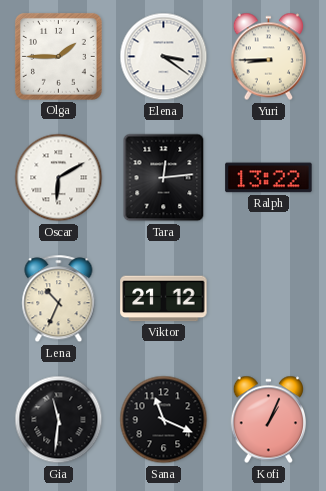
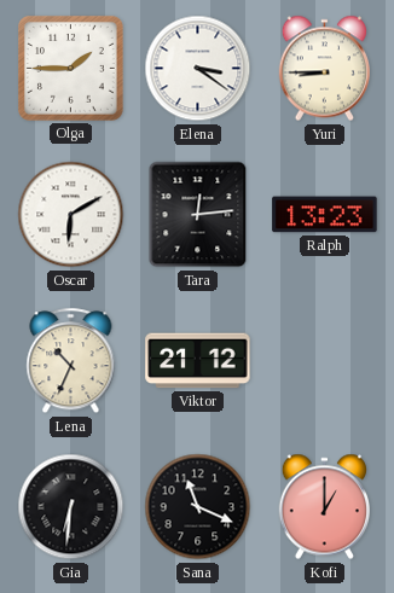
Ralph: 13:22 -> 13:23
Gia: 11:31 -> 6:31
Kofi: 1:04 -> 1:00
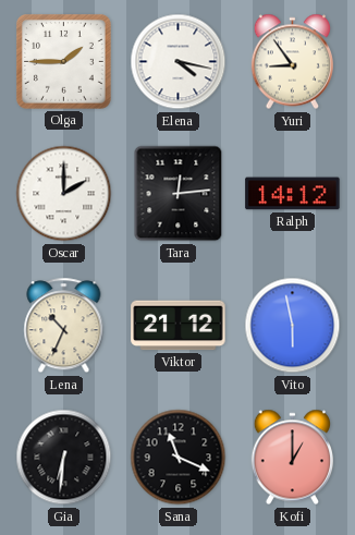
Elena: 3:21 -> 4:17
Yuri: 8:45 -> 8:54
Oscar: 6:10 -> 2:00
Ralph: 13:23 -> 14:12
Vito: none -> 5:58
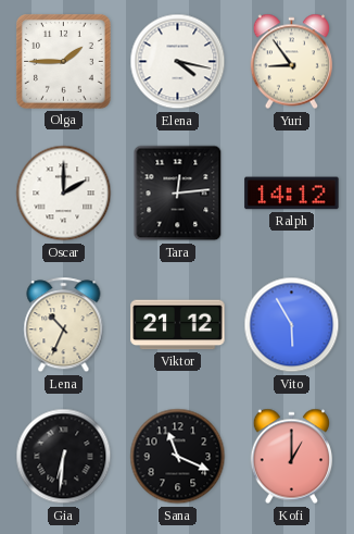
Vito: 5:58 -> 5:55
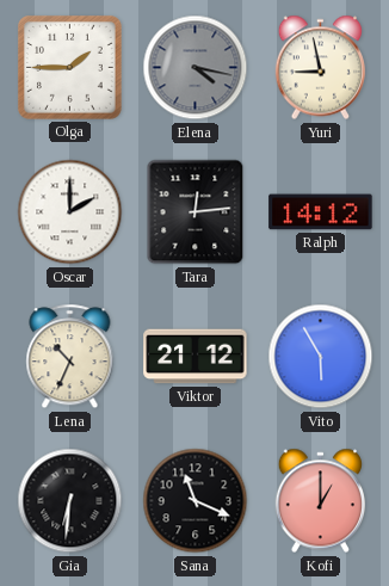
Elena dial: white -> grey
Yuri: 8:54 -> 8:58
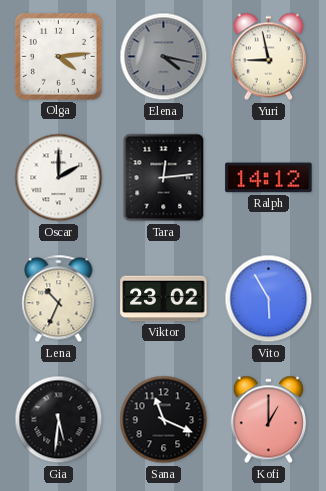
Olga: 1:45 -> 4:14
Viktor: 21:12 -> 23:02
Gia: 6:31 -> 5:31
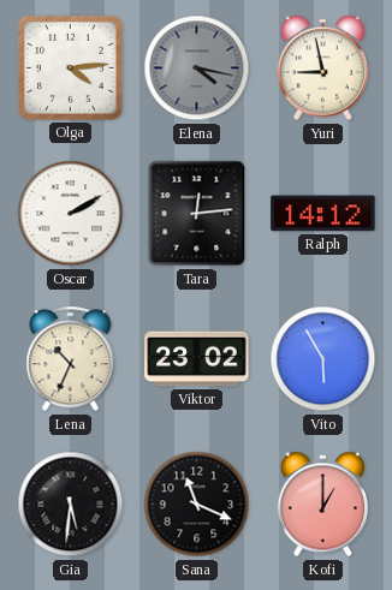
Oscar: 2:00 -> 2:10
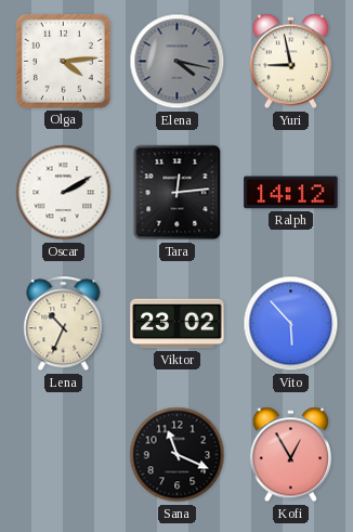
Vito: 5:55 -> 5:53
Gia: 5:31 -> none
Kofi: 1:00 -> 12:55
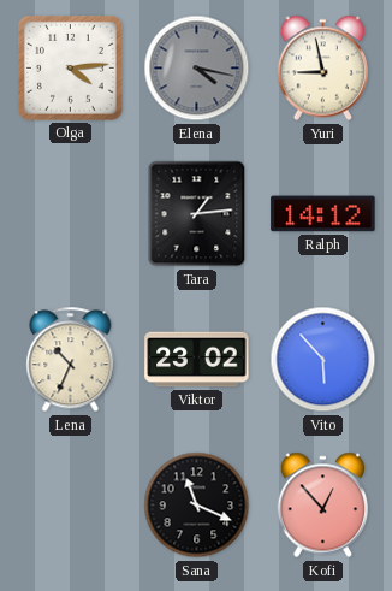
Oscar: 2:10 -> none
Tara: 12:14 -> 1:14
Kofi: 12:55 -> 12:53
